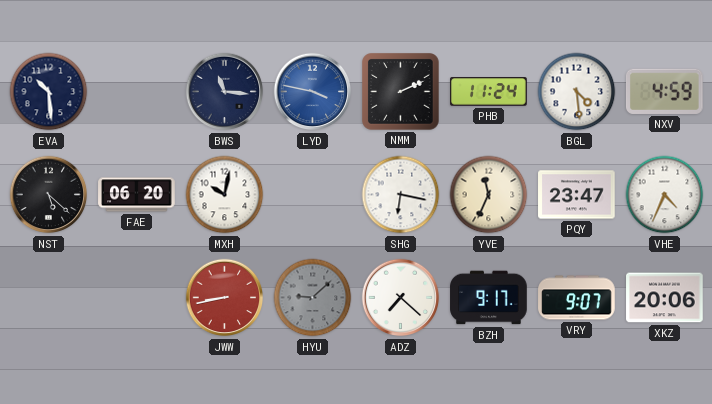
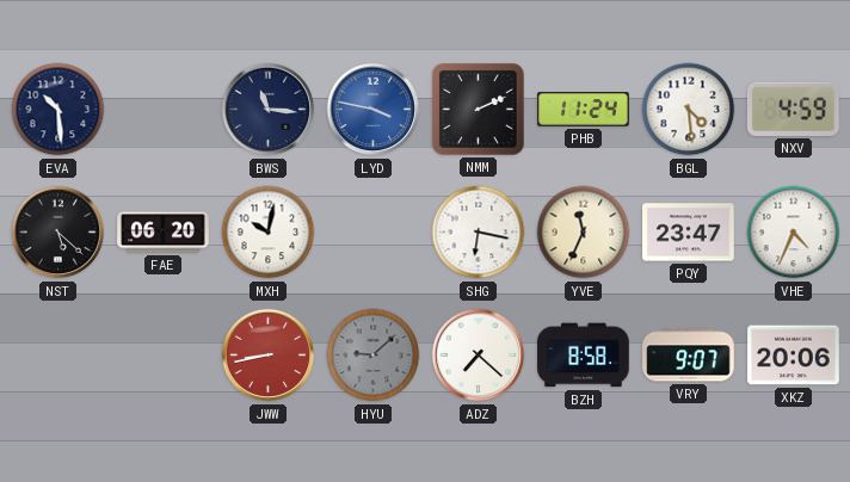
BZH: 9:17 -> 8:58
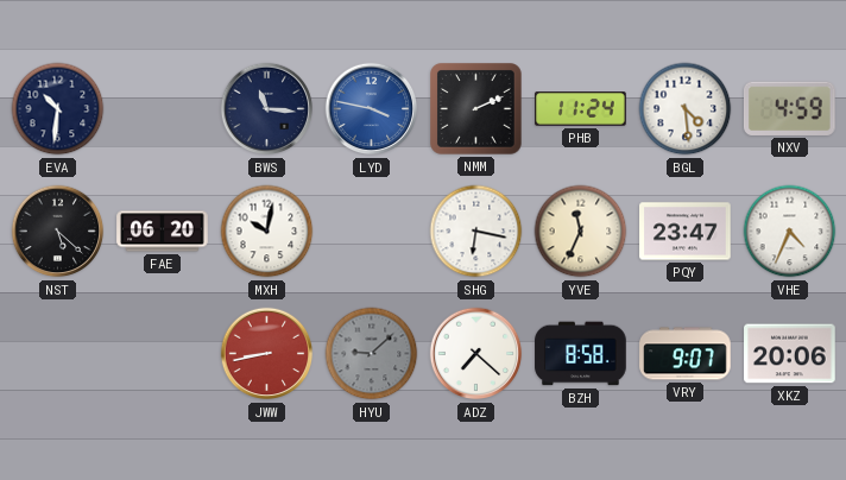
EVA: 10:29 -> 10:31
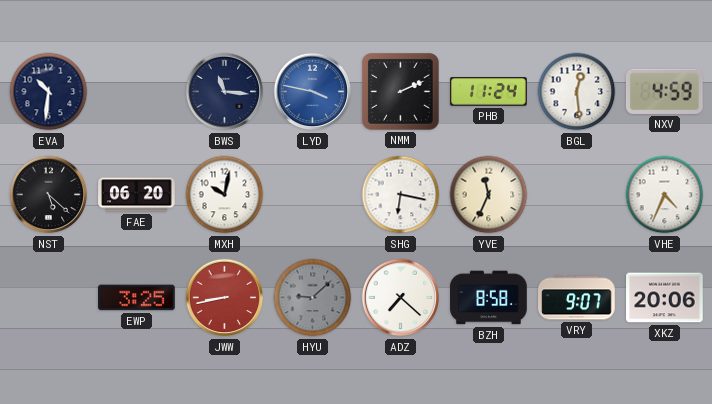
BGL: 4:29 -> 12:29
PQY: 23:47 -> none
EWP: none -> 3:25
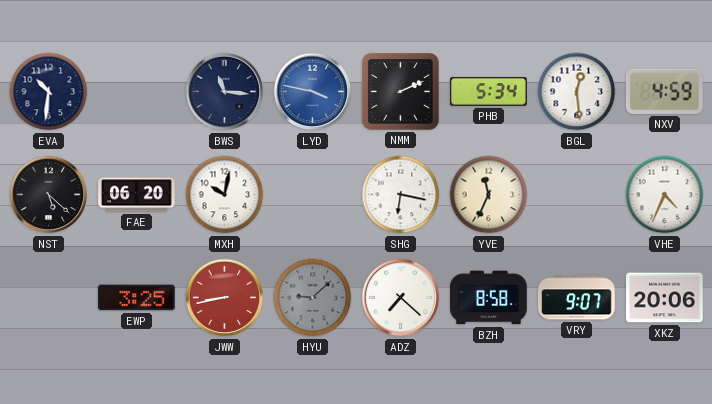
PHB: 11:24 -> 5:34
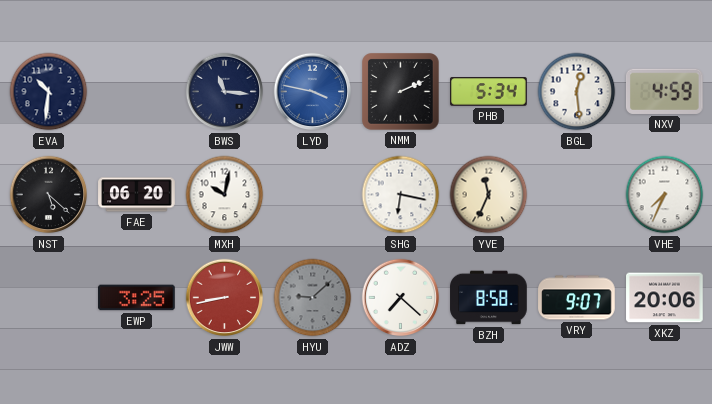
VHE: 4:34 -> 7:34
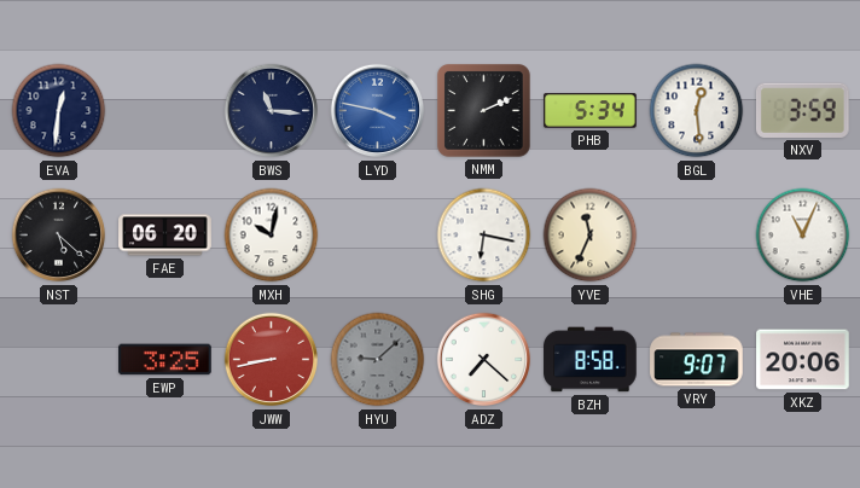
EVA: 10:31 -> 12:31
NXV: 4:59 -> 3:59
VHE: 7:34 -> 11:04
